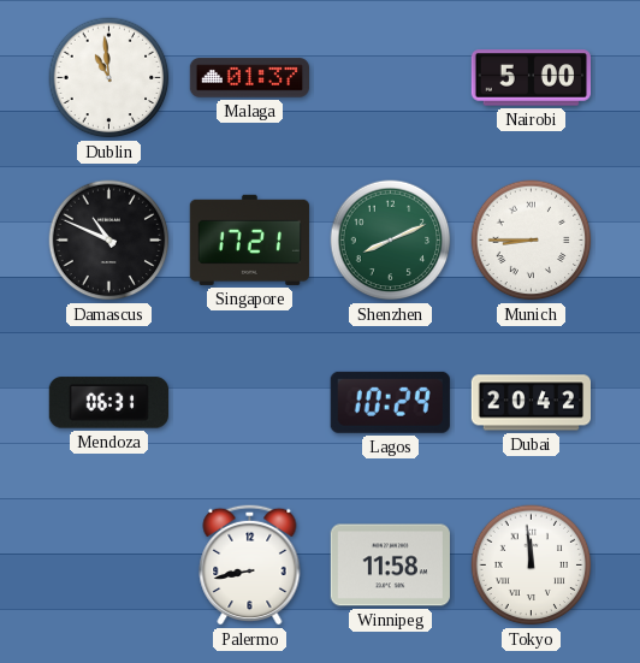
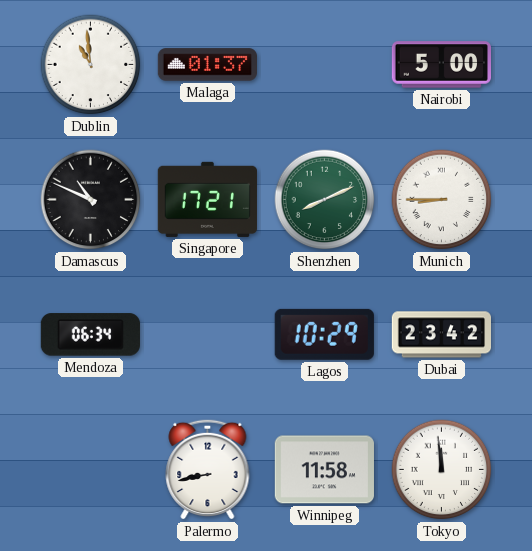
Mendoza: 06:31 -> 06:34
Dubai: 20:42 -> 23:42
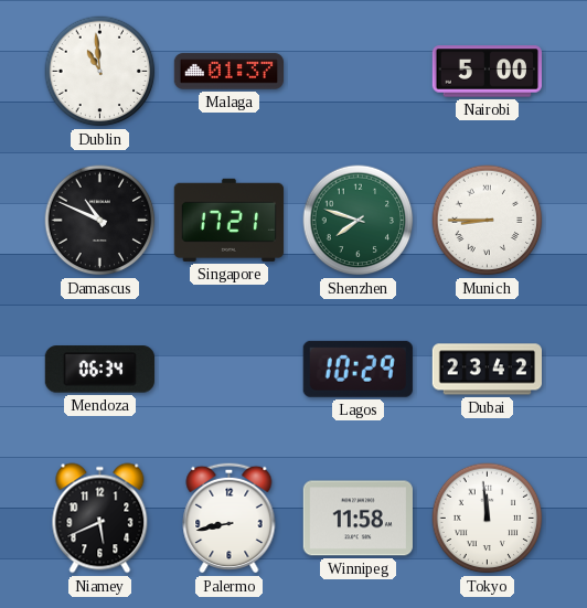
Shenzhen: 8:11 -> 7:48
Niamey: none -> 5:41
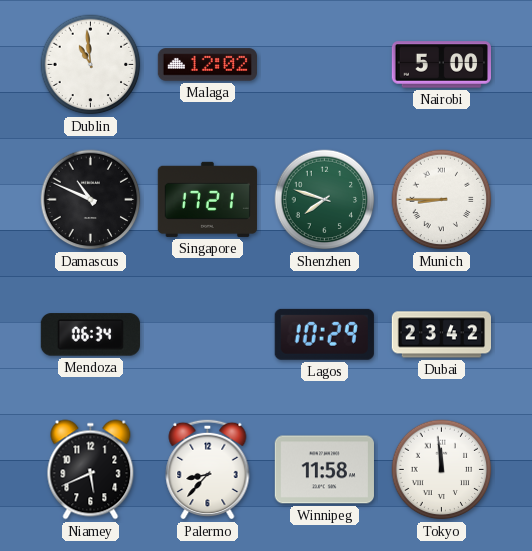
Malaga: 01:37 -> 12:02
Palermo: 8:43 -> 8:37
